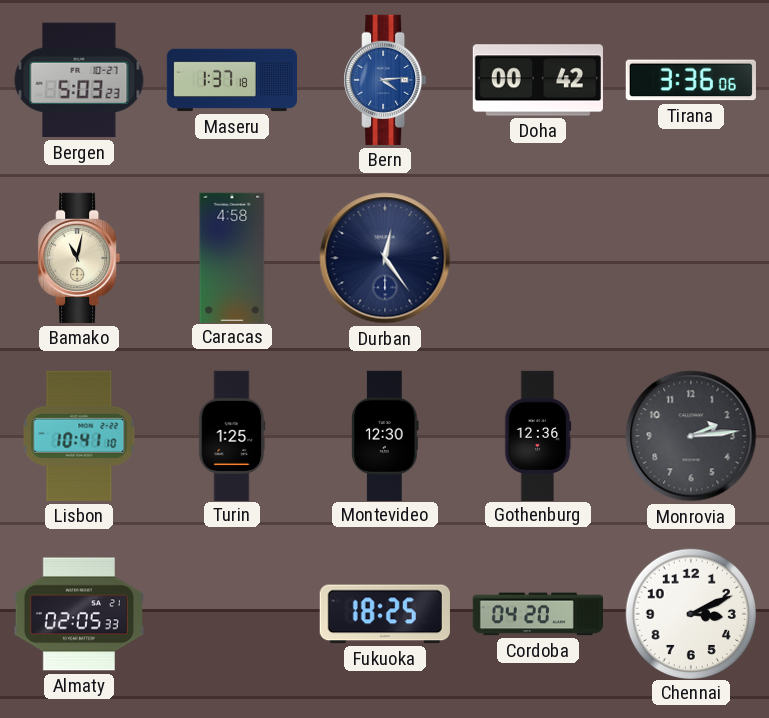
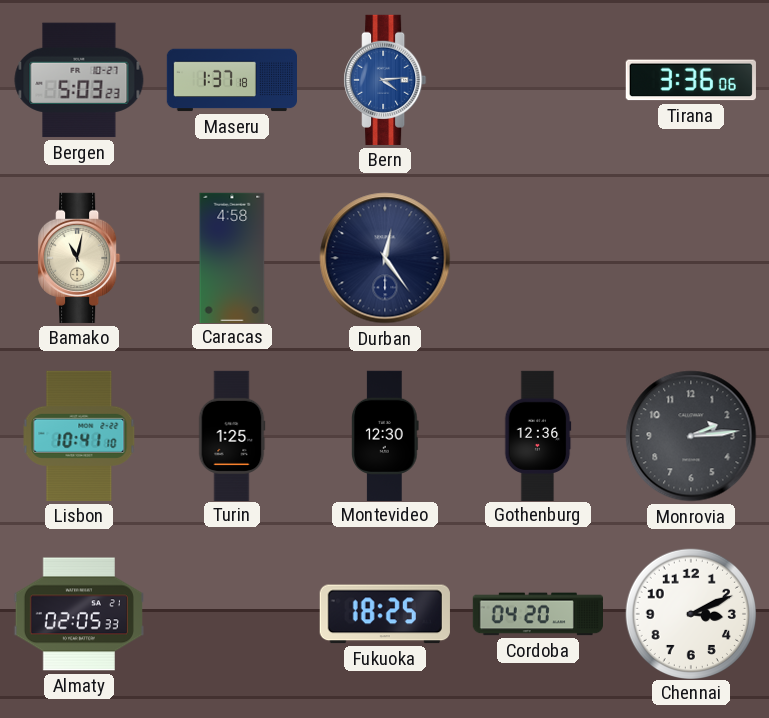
Doha: 00:42 -> none
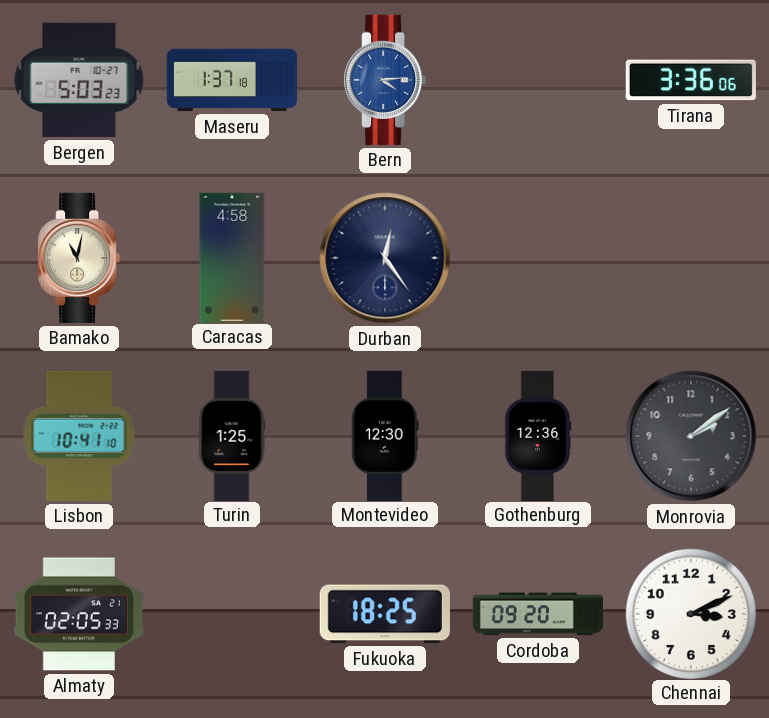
Monrovia: 2:14 -> 2:09
Cordoba: 04:20 -> 09:20
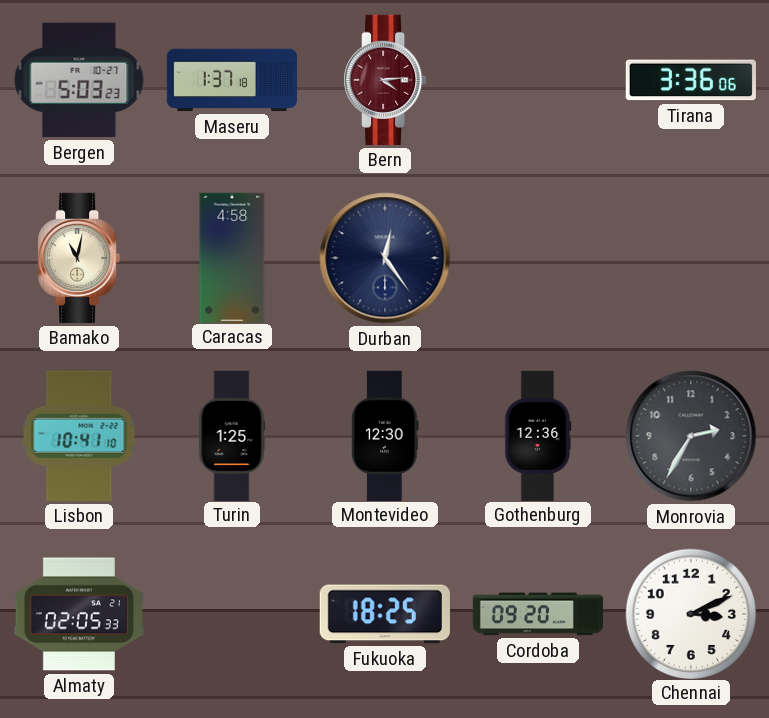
Bern dial: blue -> burgundy
Monrovia: 2:09 -> 2:35
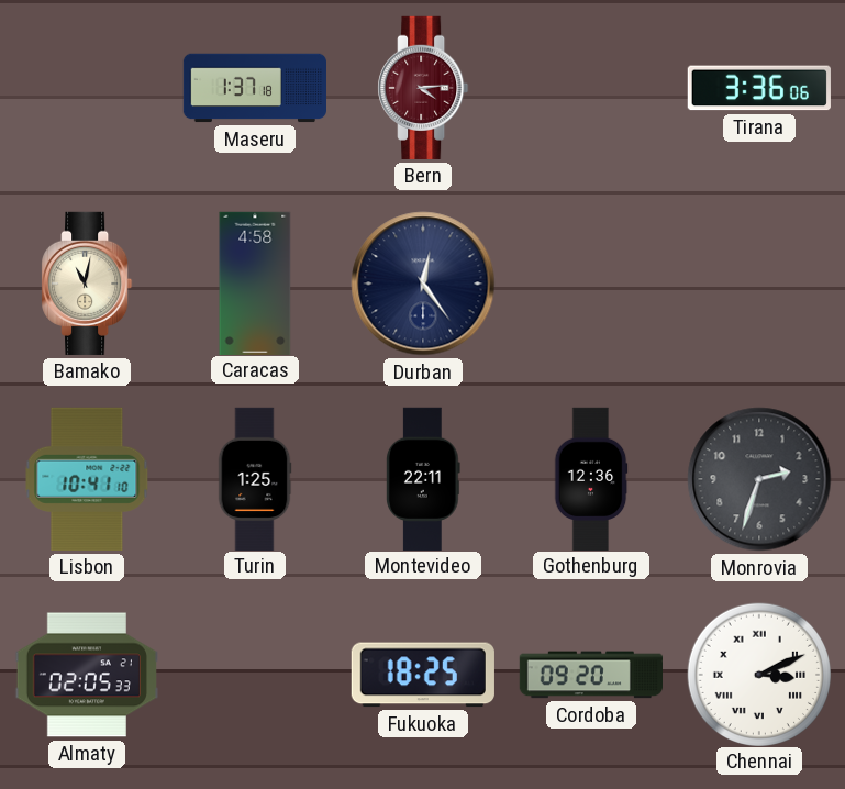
Bergen: 5:03 -> none
Montevideo: 12:30 -> 22:11
Monrovia: 2:35 -> 2:33
Chennai numerals: Arabic -> Roman
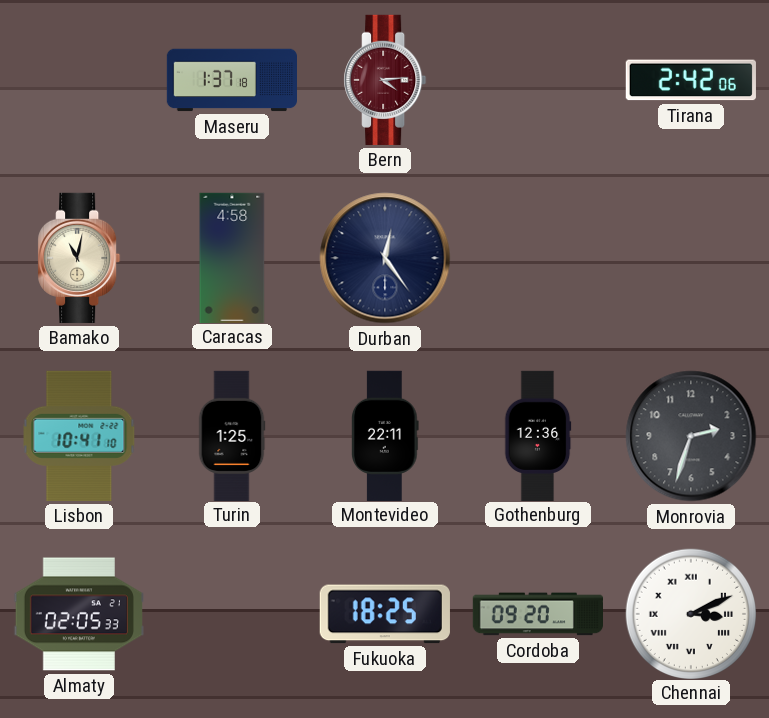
Tirana: 3:36 -> 2:42
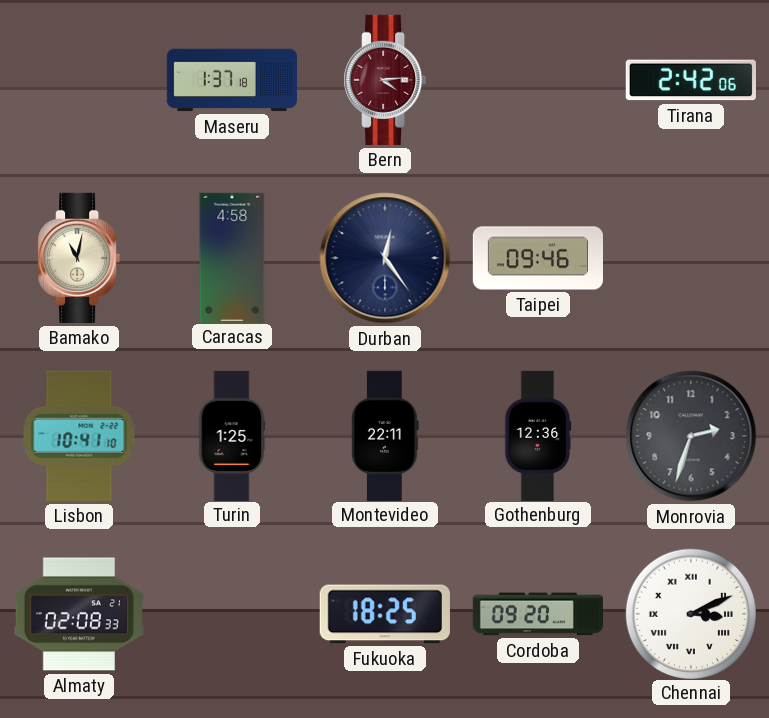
Taipei: none -> 09:46
Almaty: 02:05 -> 02:08
